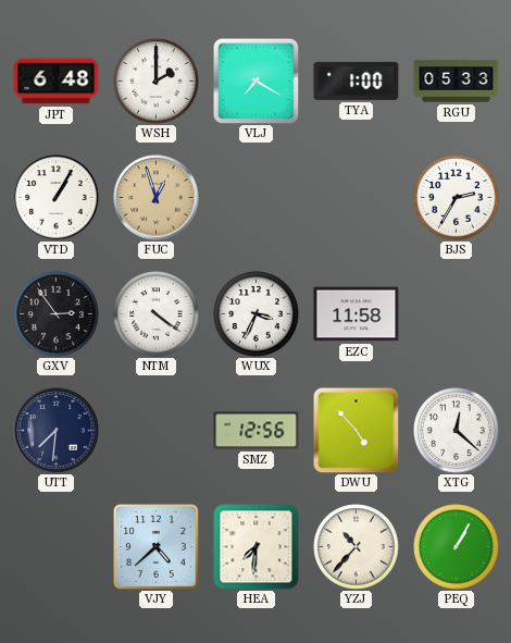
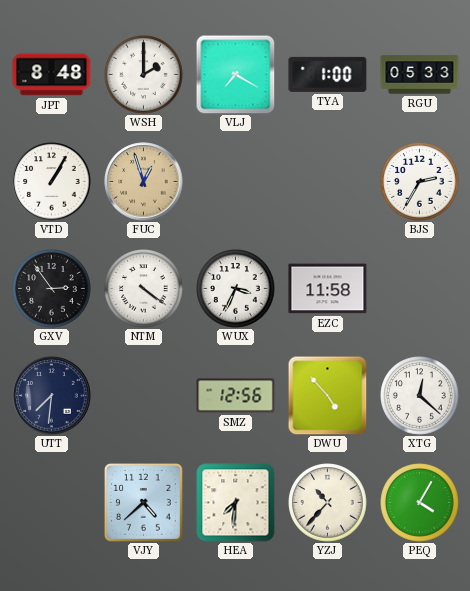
JPT: 6:48 -> 8:48
PEQ: 1:05 -> 4:05
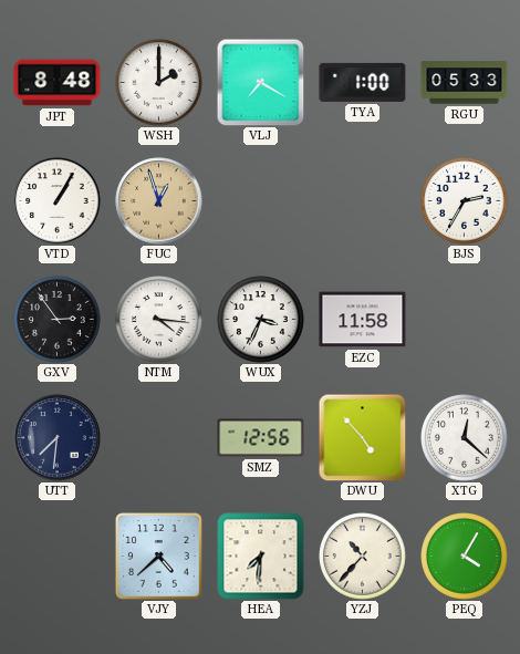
NTM: 4:21 -> 4:16
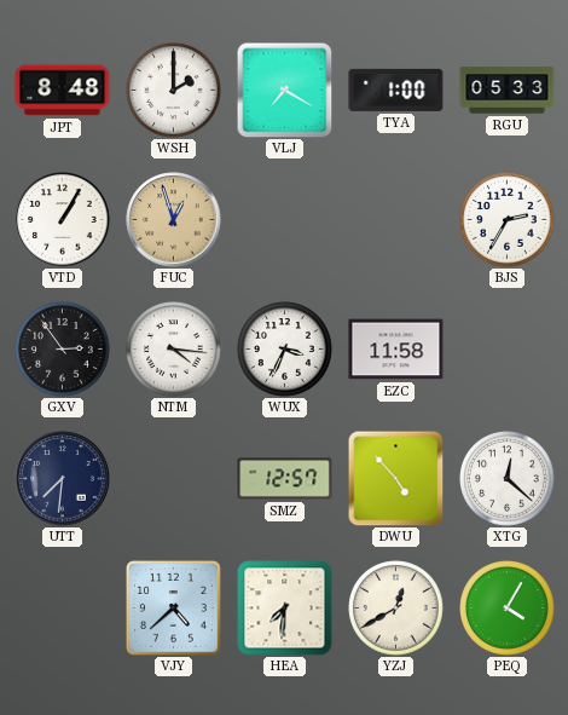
SMZ: 12:56 -> 12:57
YZJ: 10:37 -> 12:40
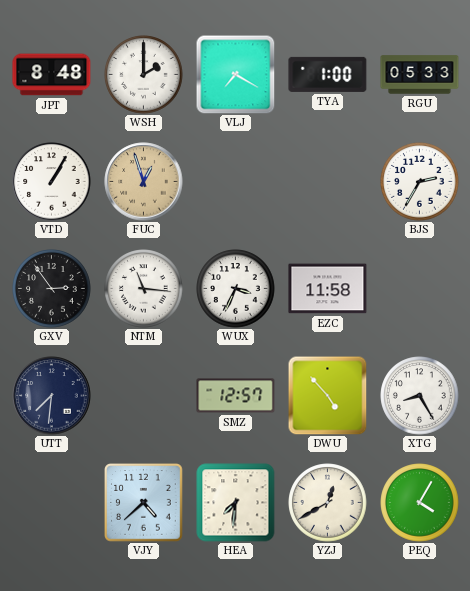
NTM: 4:16 -> 11:16
XTG: 12:22 -> 8:25
